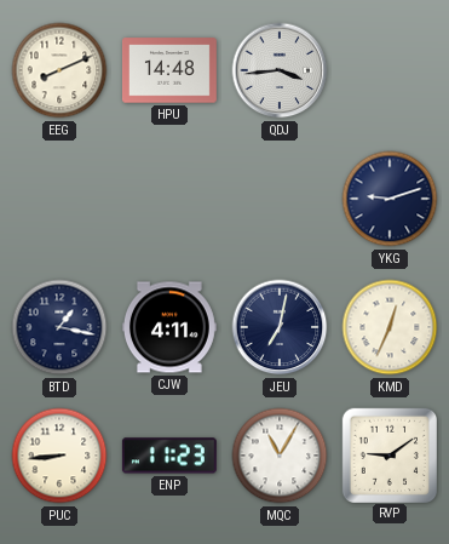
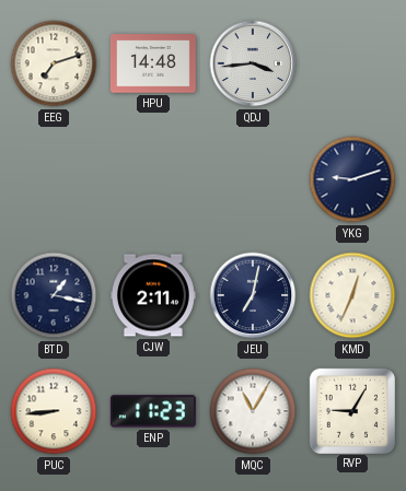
EEG: 8:11 -> 7:12
CJW: 4:11 -> 2:11
RVP: 9:09 -> 9:05
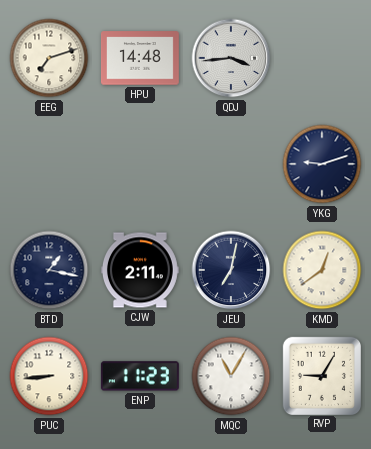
KMD: 12:34 -> 12:39
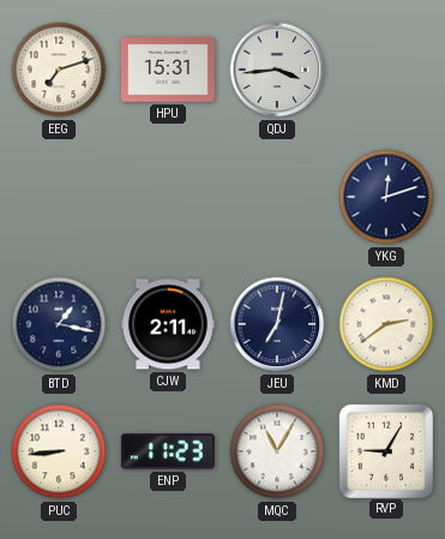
HPU: 14:48 -> 15:31
YKG: 9:12 -> 12:12
KMD: 12:39 -> 2:39
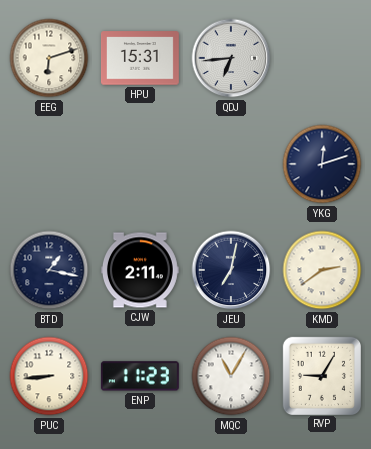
EEG: 7:12 -> 6:12
QDJ: 3:44 -> 6:44
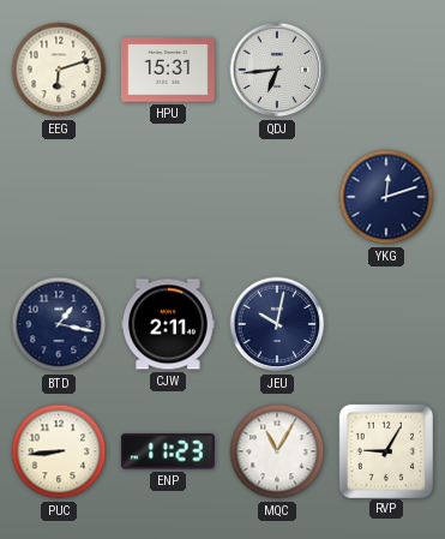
JEU: 7:02 -> 10:02
KMD: 2:39 -> none
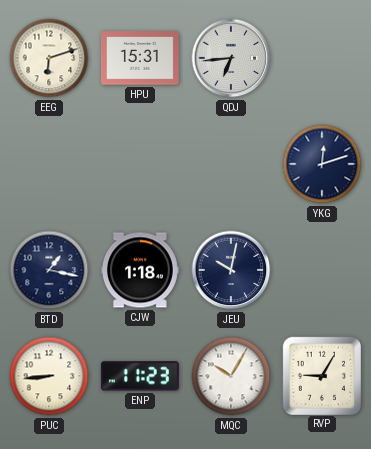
CJW: 2:11 -> 1:18
MQC: 11:05 -> 10:05
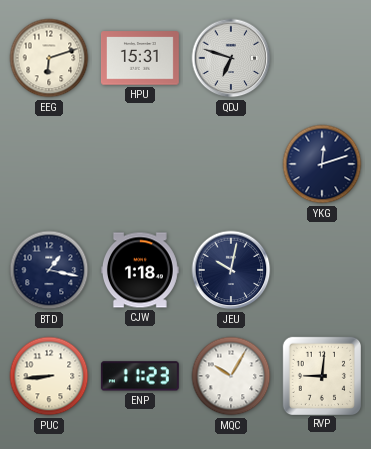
QDJ: 6:44 -> 6:48
RVP: 9:05 -> 9:01
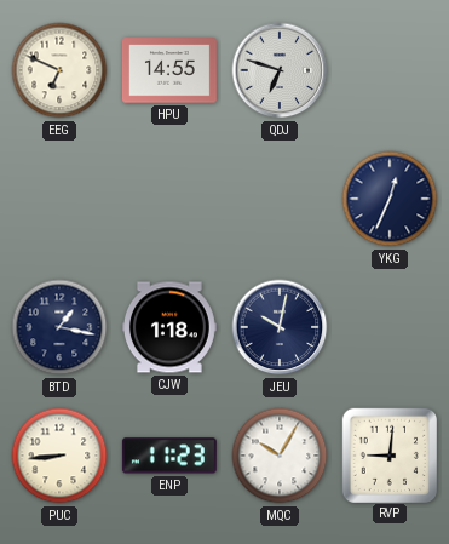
EEG: 6:12 -> 6:49
HPU: 15:31 -> 14:55
YKG: 12:12 -> 12:34
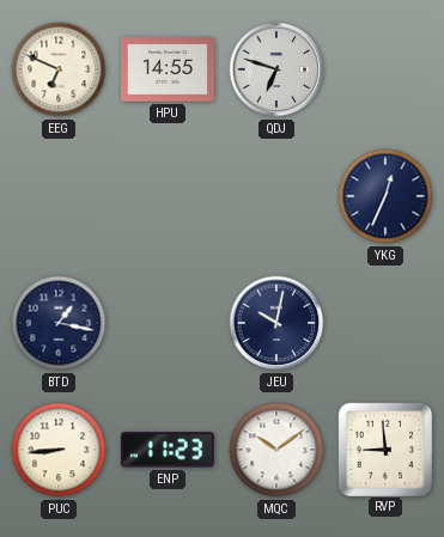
CJW: 1:18 -> none
MQC: 10:05 -> 10:09
RVP: 9:01 -> 8:59
